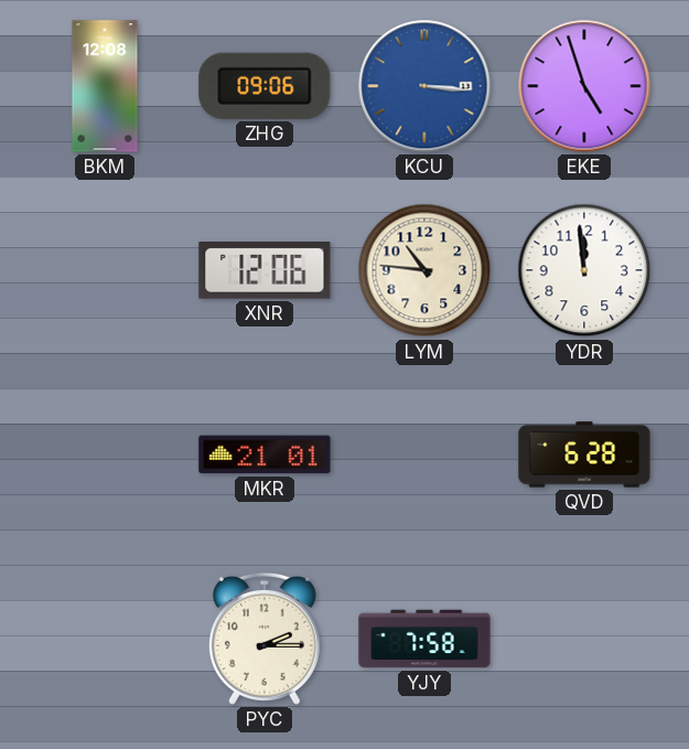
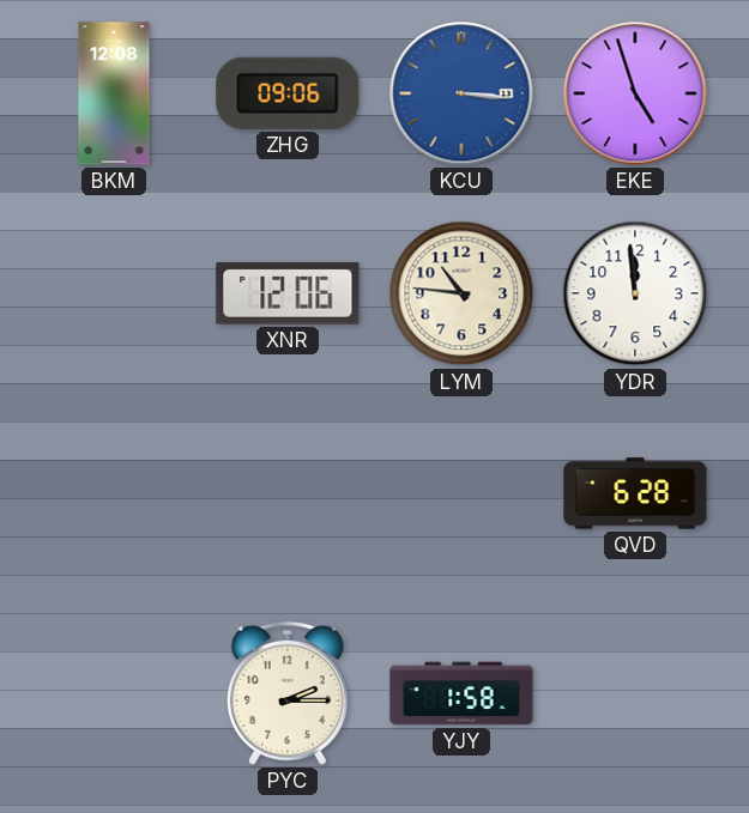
MKR: 21:01 -> none
YJY: 7:58 -> 1:58
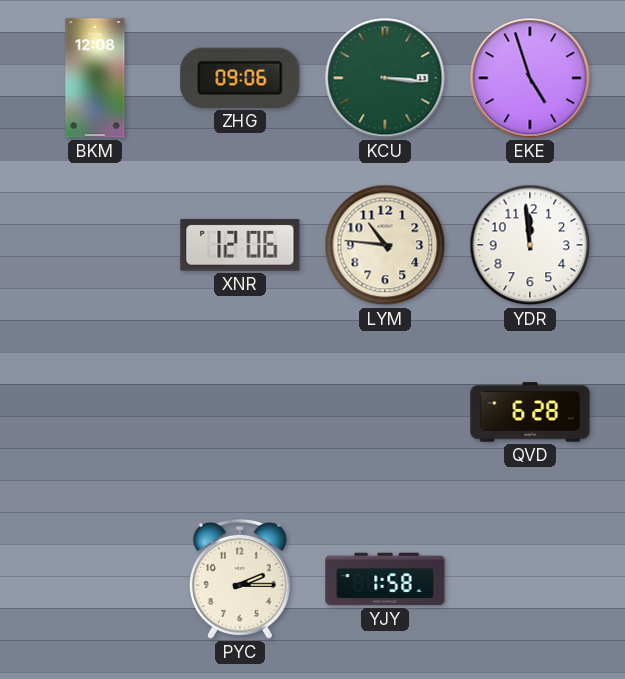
KCU dial: blue -> green
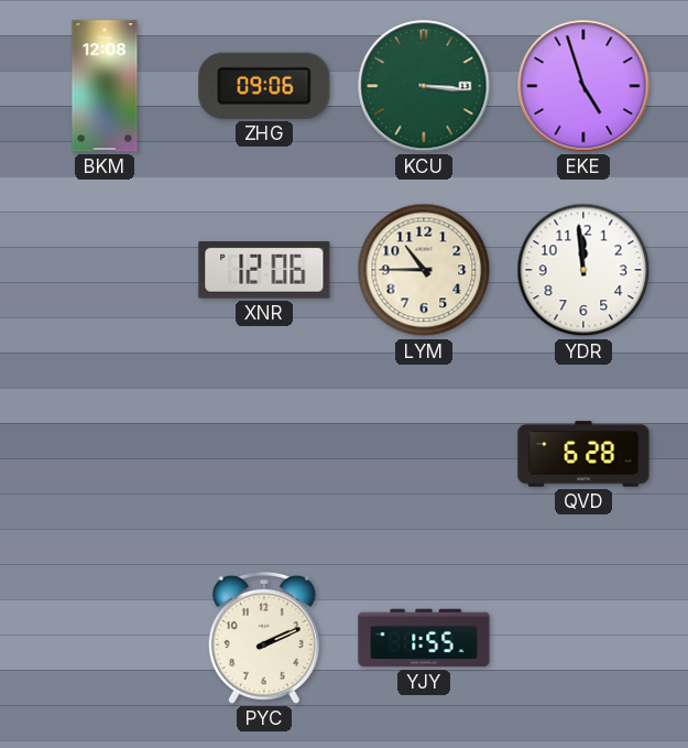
LYM: 10:46 -> 10:45
PYC: 2:15 -> 2:11
YJY: 1:58 -> 1:55
